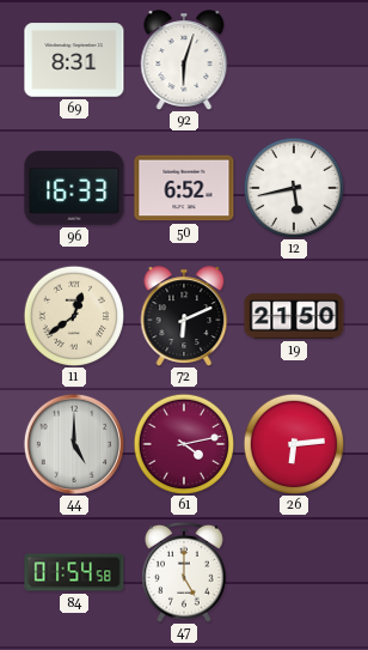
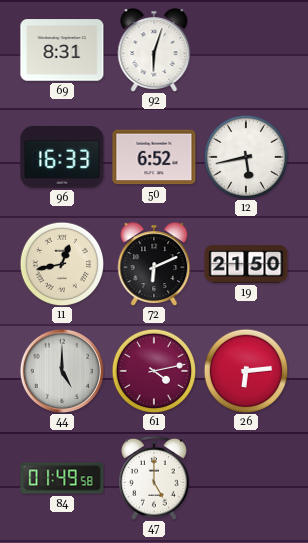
11: 12:39 -> 12:43
84: 01:54 -> 01:49
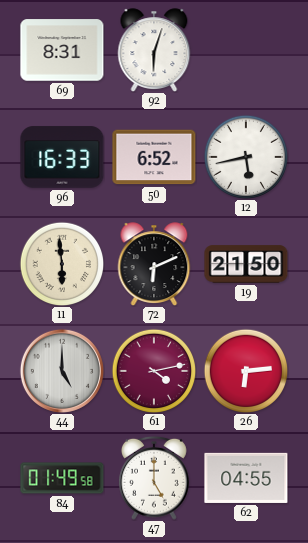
11: 12:43 -> 5:59
62: none -> 04:55
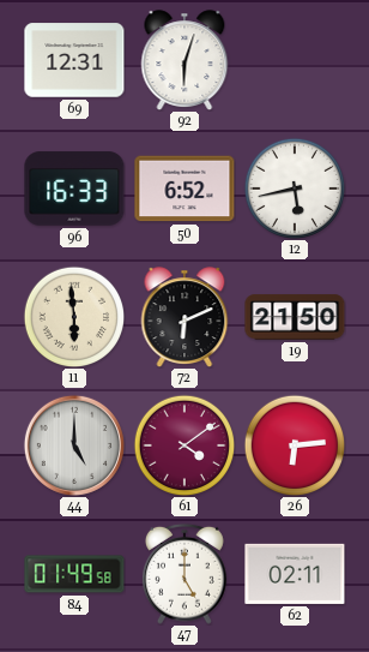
69: 8:31 -> 12:31
61: 4:13 -> 4:09
62: 04:55 -> 02:11
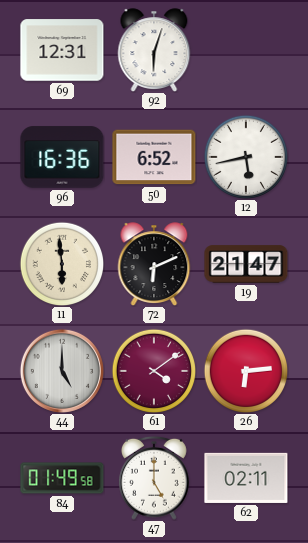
96: 16:33 -> 16:36
19: 21:50 -> 21:47
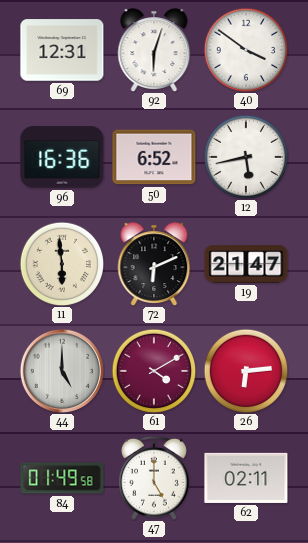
40: none -> 3:51
61: 4:09 -> 4:10
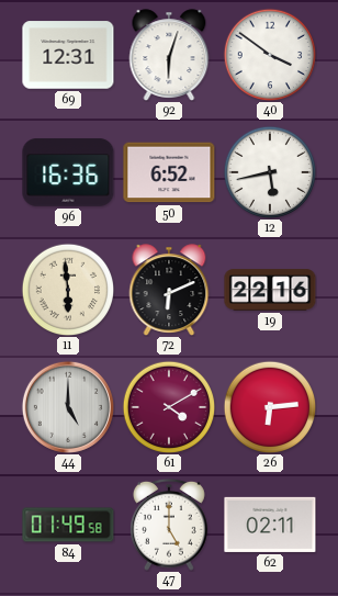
19: 21:47 -> 22:16
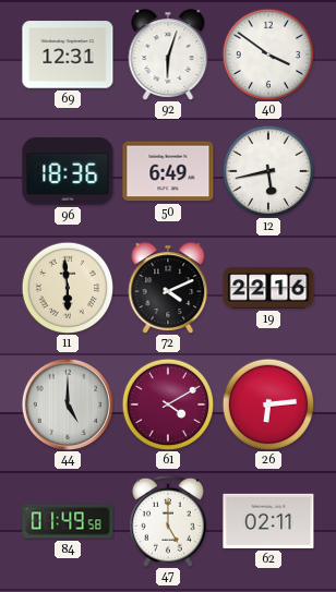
96: 16:36 -> 18:36
50: 6:52 -> 6:49
72: 6:11 -> 4:11
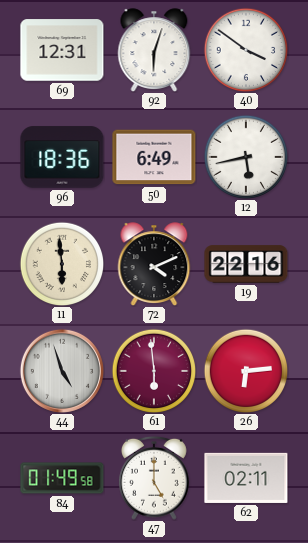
44: 5:00 -> 4:57
61: 4:10 -> 5:59
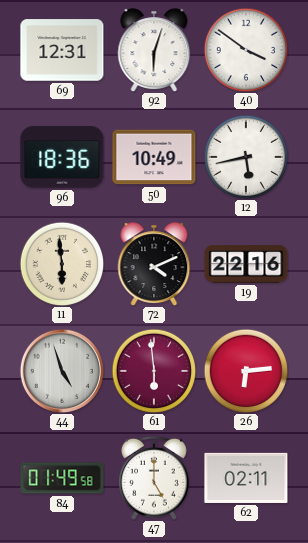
50: 6:49 -> 10:49
